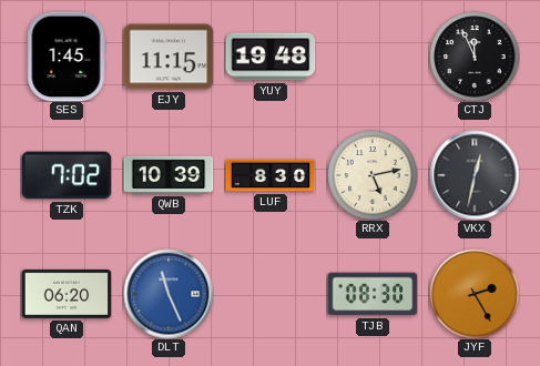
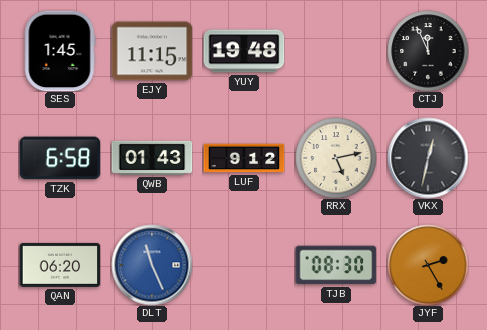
TZK: 7:02 -> 6:58
QWB: 10:39 -> 01:43
LUF: 8:30 -> 9:12
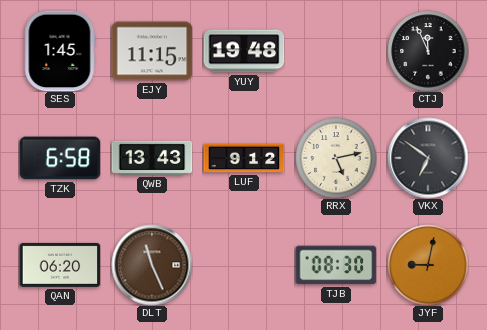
QWB: 01:43 -> 13:43
VKX: 12:32 -> 6:51
DLT dial: blue -> brown
JYF: 2:25 -> 9:02
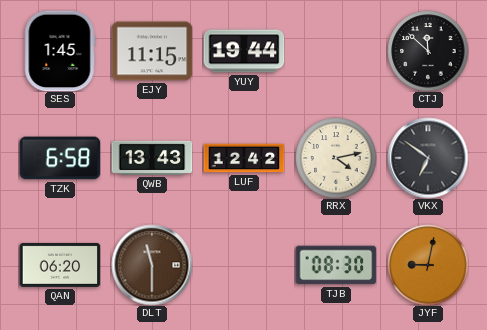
YUY: 19:48 -> 19:44
CTJ: 11:56 -> 11:52
LUF: 9:12 -> 12:42
RRX: 5:13 -> 4:13
DLT: 11:26 -> 11:30
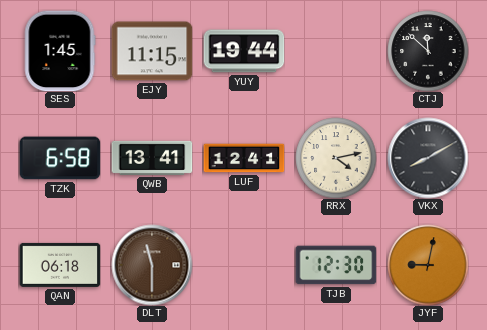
QWB: 13:43 -> 13:41
LUF: 12:42 -> 12:41
VKX: 6:51 -> 8:10
QAN: 06:20 -> 06:18
TJB: 08:30 -> 12:30
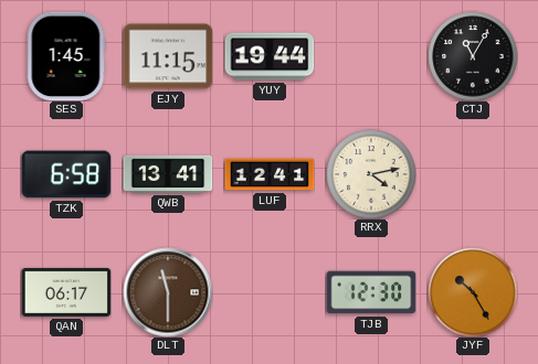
CTJ: 11:52 -> 11:05
VKX: 8:10 -> none
QAN: 06:18 -> 06:17
JYF: 9:02 -> 10:25
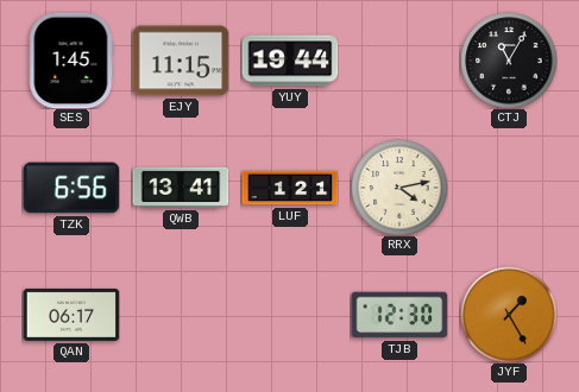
TZK: 6:58 -> 6:56
LUF: 12:41 -> 1:21
DLT: 11:30 -> none
JYF: 10:25 -> 1:25
